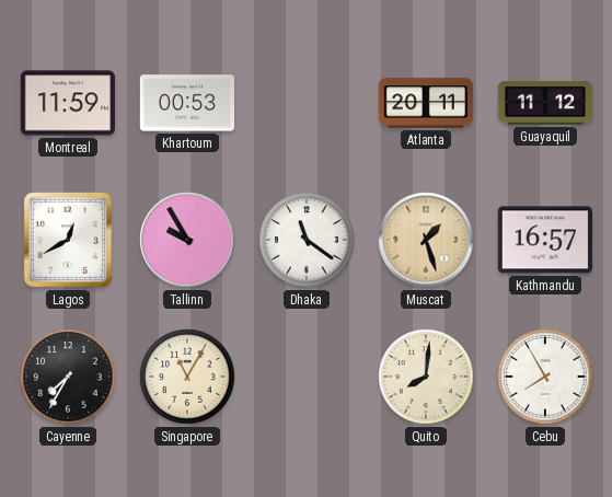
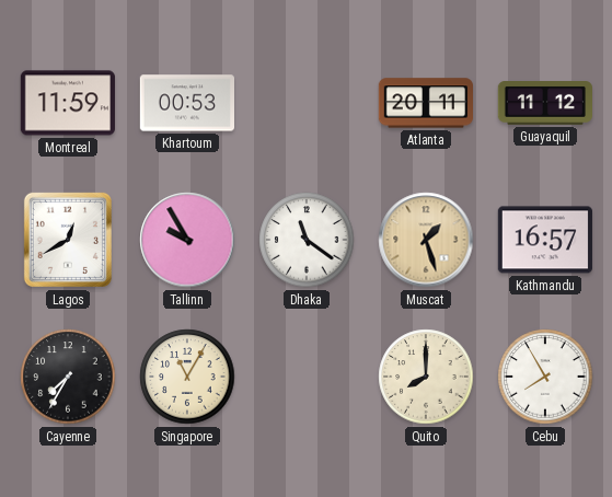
Quito: 8:01 -> 8:00
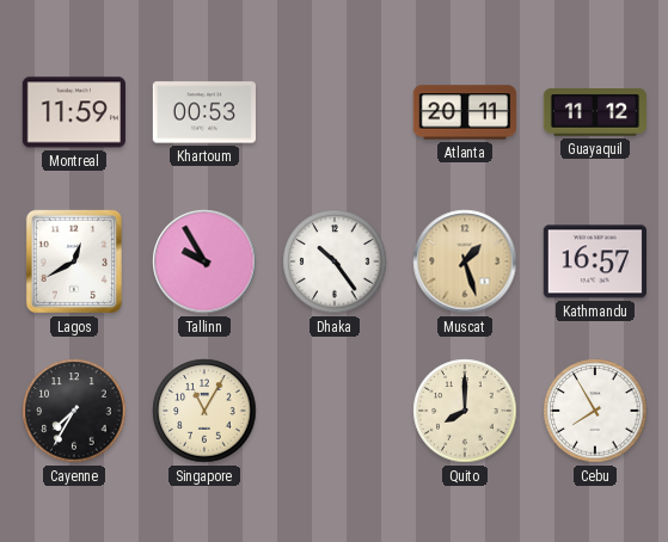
Dhaka: 11:21 -> 10:24
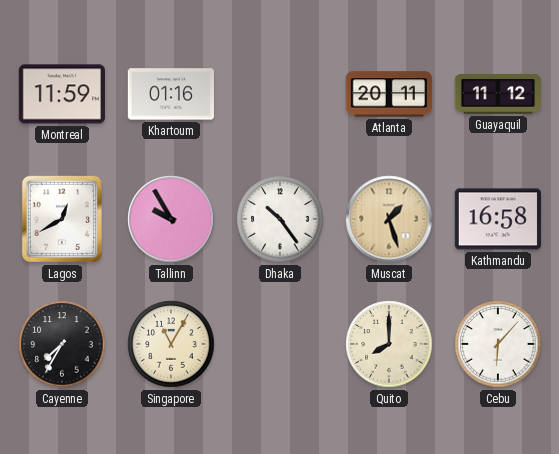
Khartoum: 00:53 -> 01:16
Kathmandu: 16:57 -> 16:58
Cebu: 7:55 -> 6:07
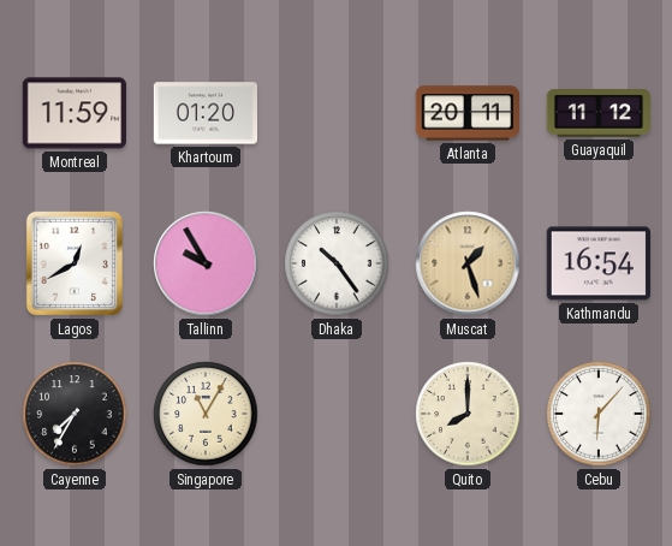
Khartoum: 01:16 -> 01:20
Kathmandu: 16:58 -> 16:54
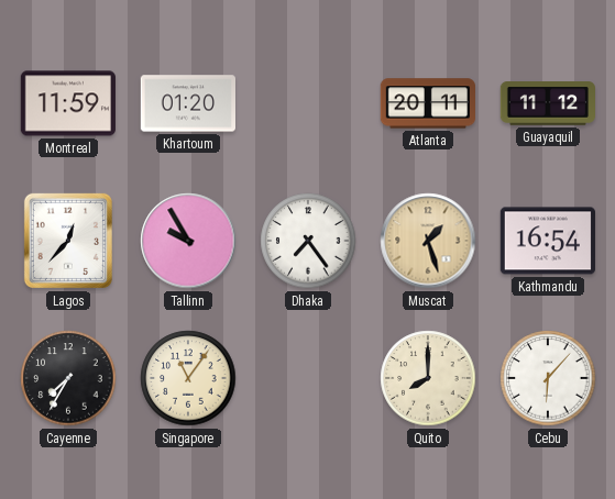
Lagos: 12:40 -> 12:37
Dhaka: 10:24 -> 7:24
Singapore: 11:05 -> 11:06
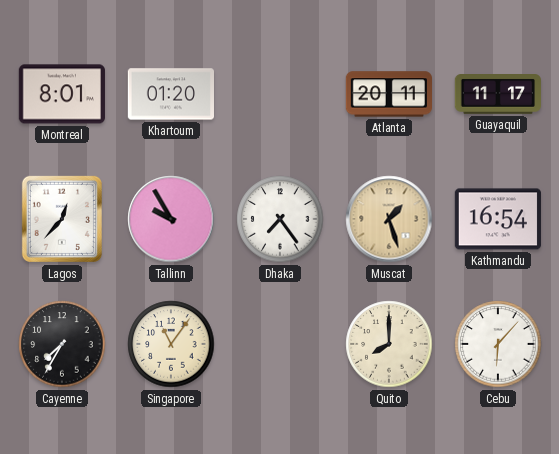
Montreal: 11:59 -> 8:01
Guayaquil: 11:12 -> 11:17
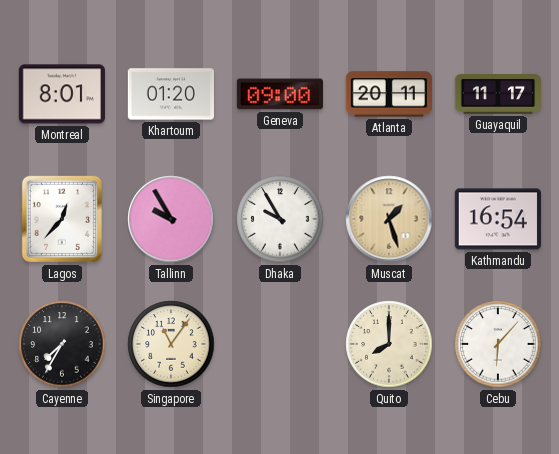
Geneva: none -> 09:00
Dhaka: 7:24 -> 9:55
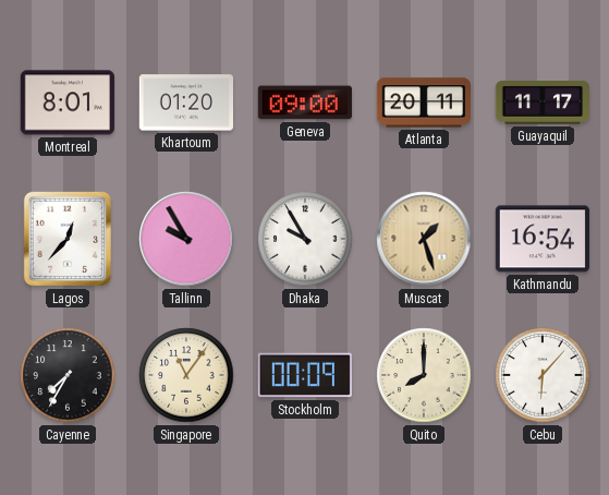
Stockholm: none -> 00:09
